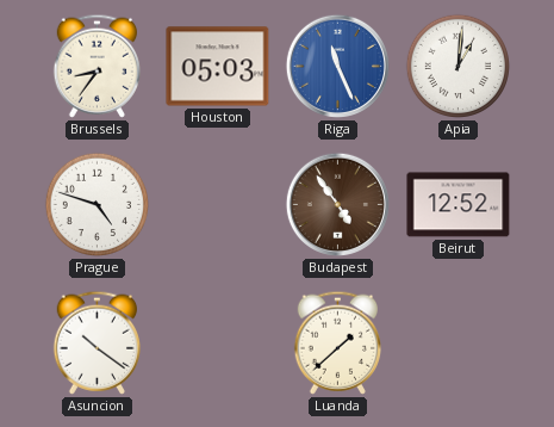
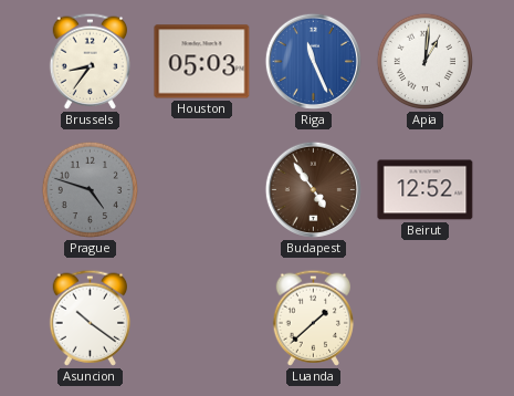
Prague dial: white -> grey
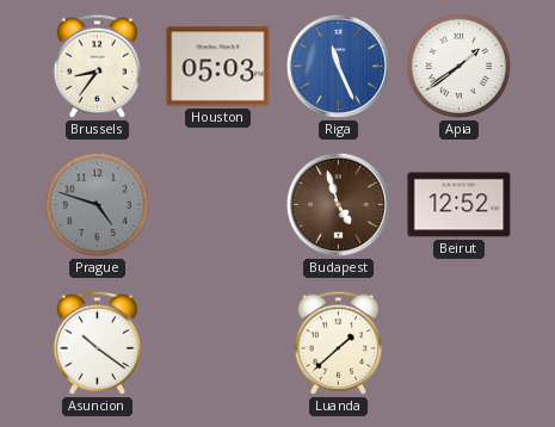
Apia: 1:01 -> 1:39
Budapest: 4:54 -> 4:57
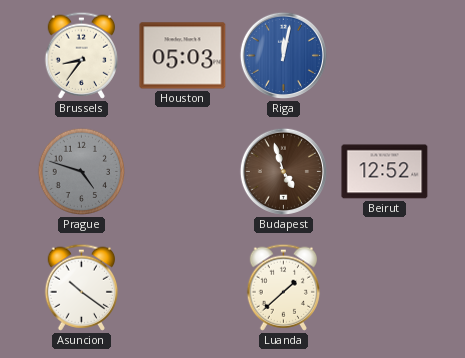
Riga: 11:26 -> 12:02
Apia: 1:39 -> none
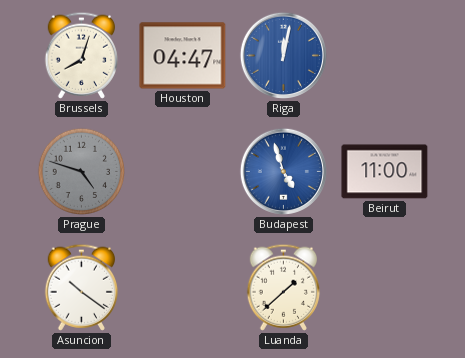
Brussels: 8:36 -> 8:03
Houston: 05:03 -> 04:47
Budapest dial: brown -> blue
Beirut: 12:52 -> 11:00
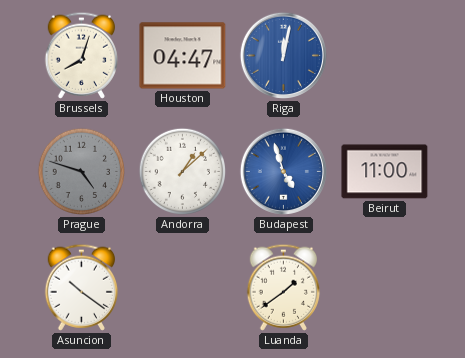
Andorra: none -> 1:08
Luanda: 1:38 -> 1:39
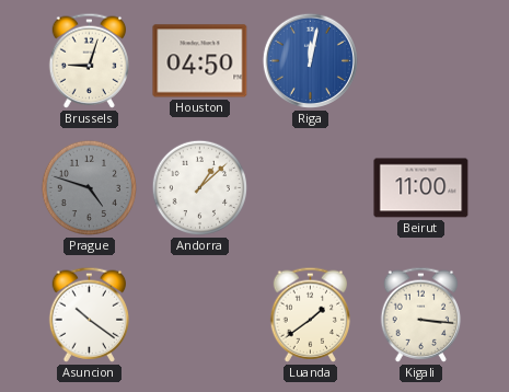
Brussels: 8:03 -> 9:03
Houston: 04:47 -> 04:50
Budapest: 4:57 -> none
Kigali: none -> 3:16
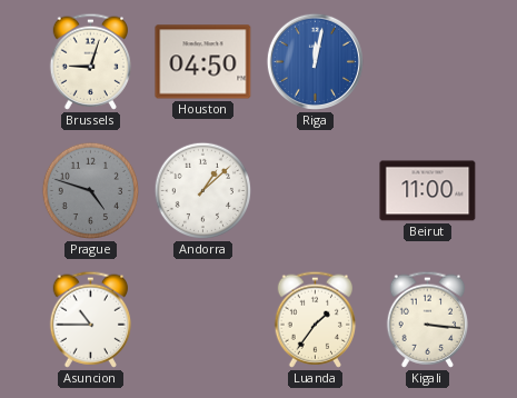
Asuncion: 10:21 -> 10:45
Luanda: 1:39 -> 1:36
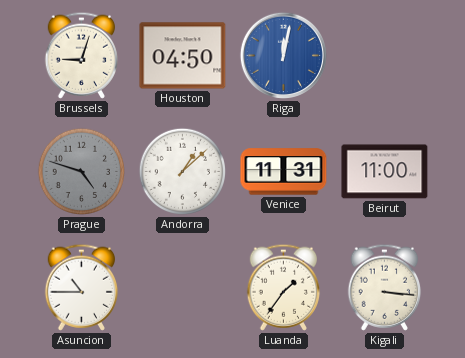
Venice: none -> 11:31
